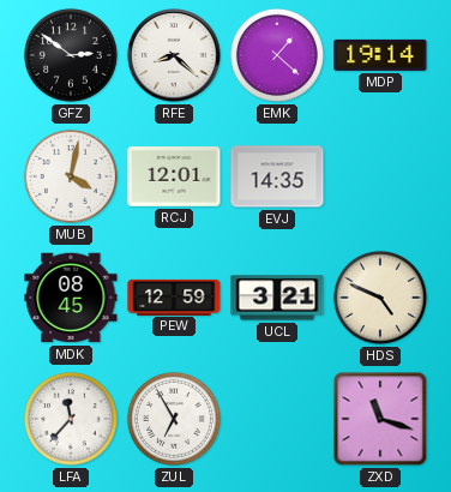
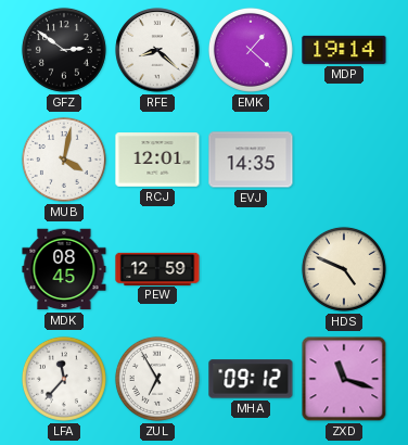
UCL: 3:21 -> none
MHA: none -> 09:12
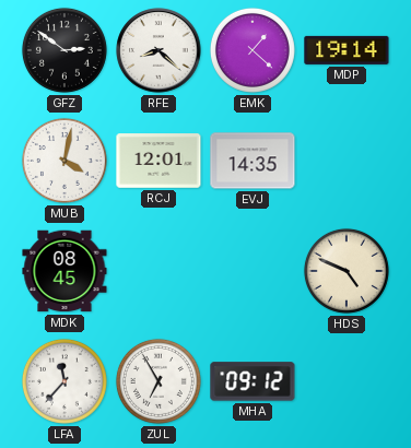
PEW: 12:59 -> none
ZXD: 11:18 -> none
